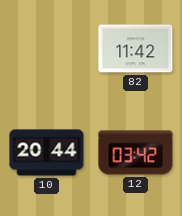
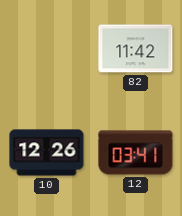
10: 20:44 -> 12:26
12: 03:42 -> 03:41
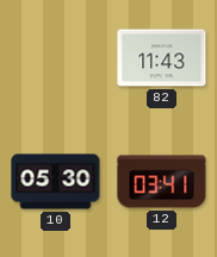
82: 11:42 -> 11:43
10: 12:26 -> 05:30
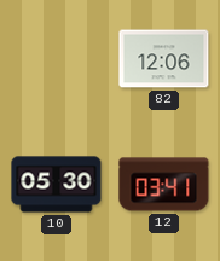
82: 11:43 -> 12:06
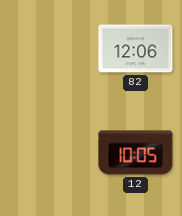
10: 05:30 -> none
12: 03:41 -> 10:05
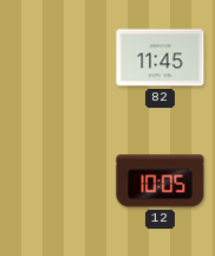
82: 12:06 -> 11:45
